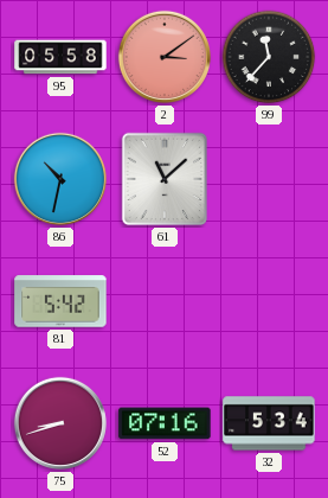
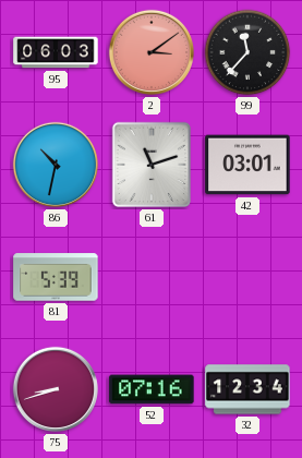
95: 05:58 -> 06:03
61: 11:08 -> 11:12
42: none -> 03:01
81: 5:42 -> 5:39
32: 5:34 -> 12:34
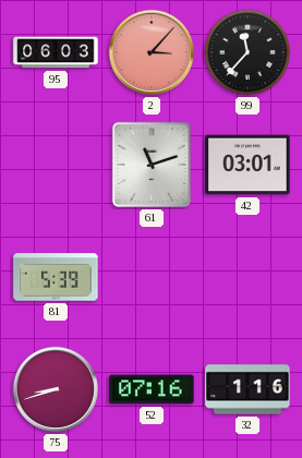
2: 3:09 -> 3:07
86: 10:32 -> none
32: 12:34 -> 1:16
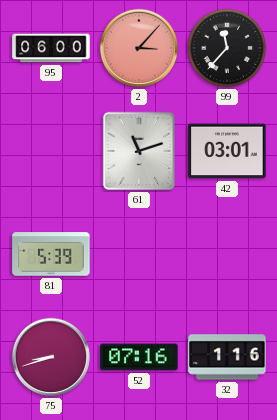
95: 06:03 -> 06:00
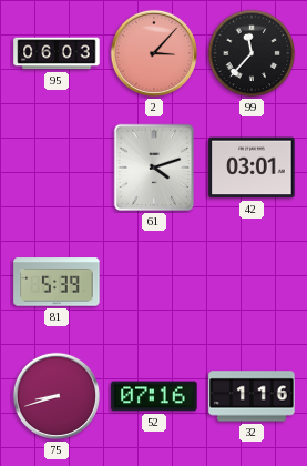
95: 06:00 -> 06:03
61: 11:12 -> 4:12
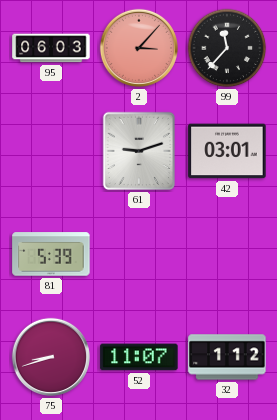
61: 4:12 -> 9:12
52: 07:16 -> 11:07
32: 1:16 -> 1:12
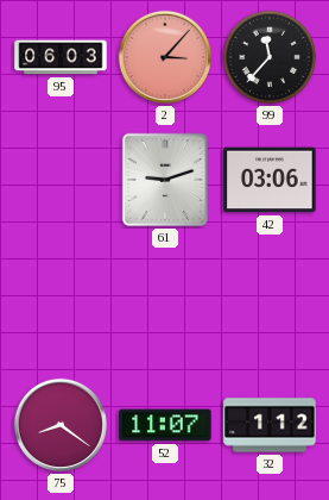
42: 03:01 -> 03:06
81: 5:39 -> none
75: 8:42 -> 8:21
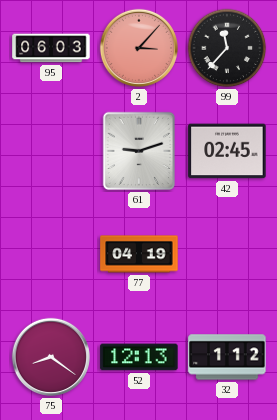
42: 03:06 -> 02:45
77: none -> 04:19
52: 11:07 -> 12:13
